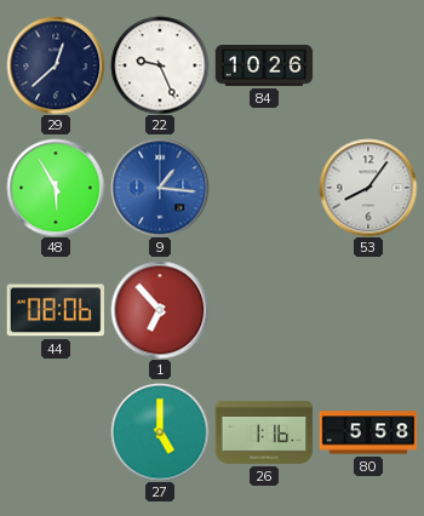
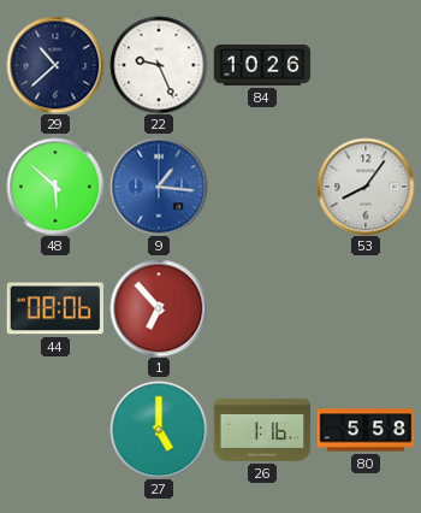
29: 12:38 -> 10:38
48: 5:55 -> 5:52
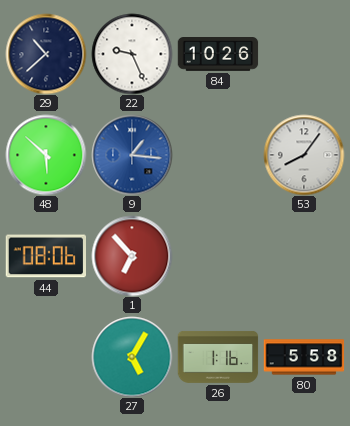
27: 5:00 -> 5:05
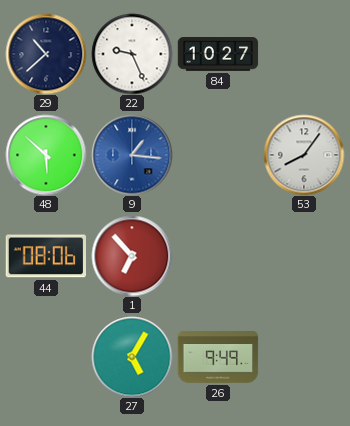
84: 10:26 -> 10:27
26: 1:16 -> 9:49
80: 5:58 -> none
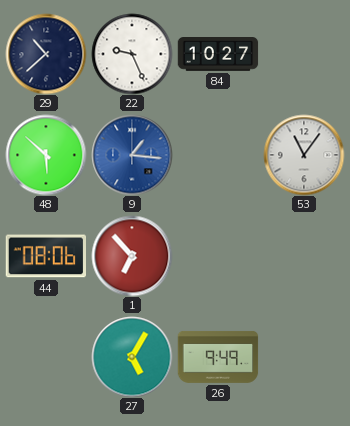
53: 8:06 -> 11:06
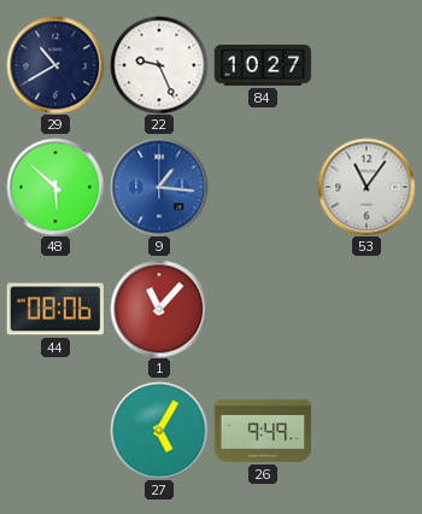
29: 10:38 -> 10:40
1: 6:53 -> 11:07
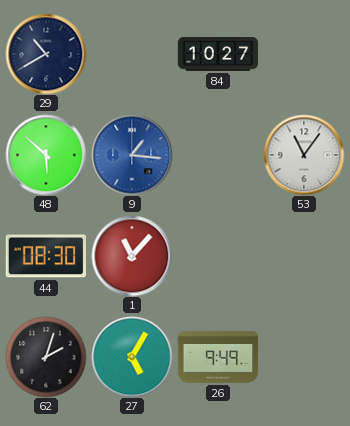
22: 9:26 -> none
44: 08:06 -> 08:30
62: none -> 2:03
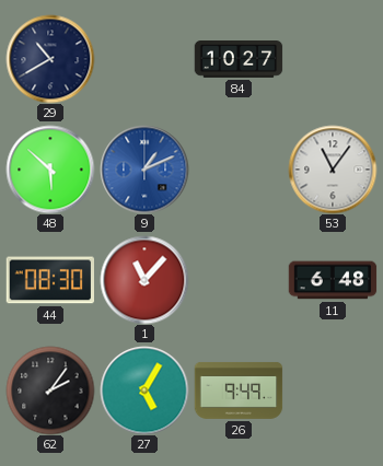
9: 1:16 -> 1:11
11: none -> 6:48
62: 2:03 -> 2:06
